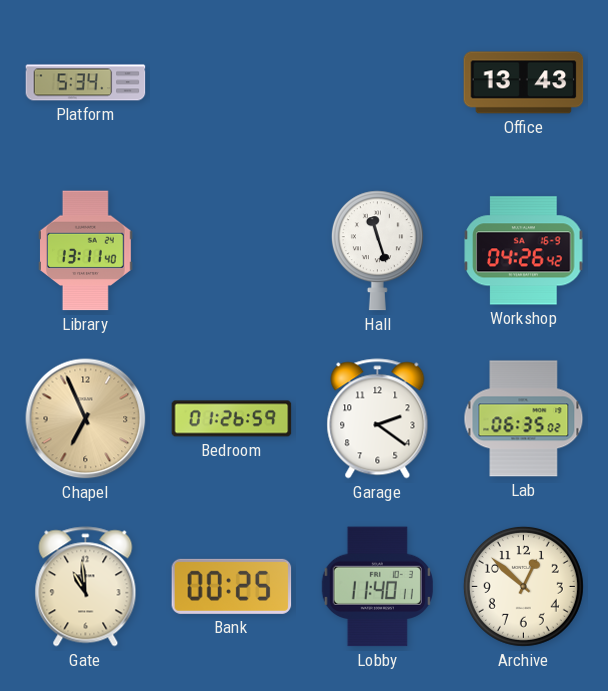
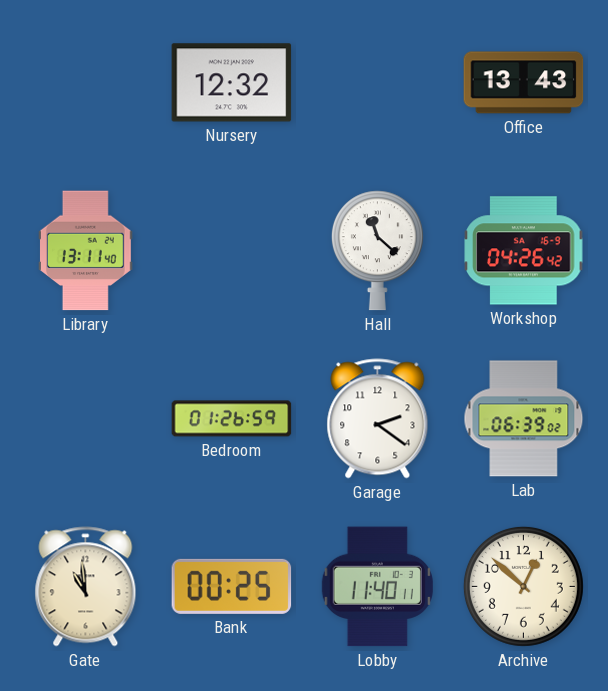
Platform: 5:34 -> none
Nursery: none -> 12:32
Hall: 11:27 -> 11:22
Chapel: 6:56 -> none
Lab: 06:35 -> 06:39
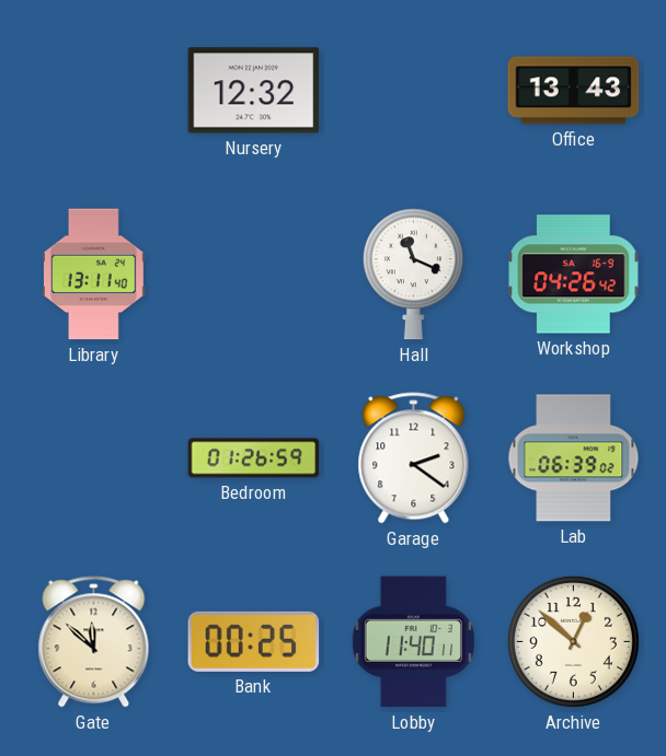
Hall: 11:22 -> 11:19
Gate: 10:59 -> 11:52
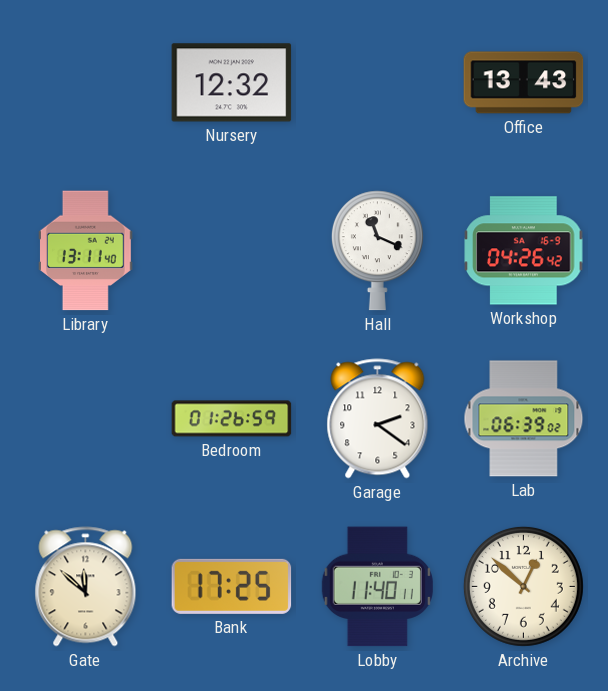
Bank: 00:25 -> 17:25
